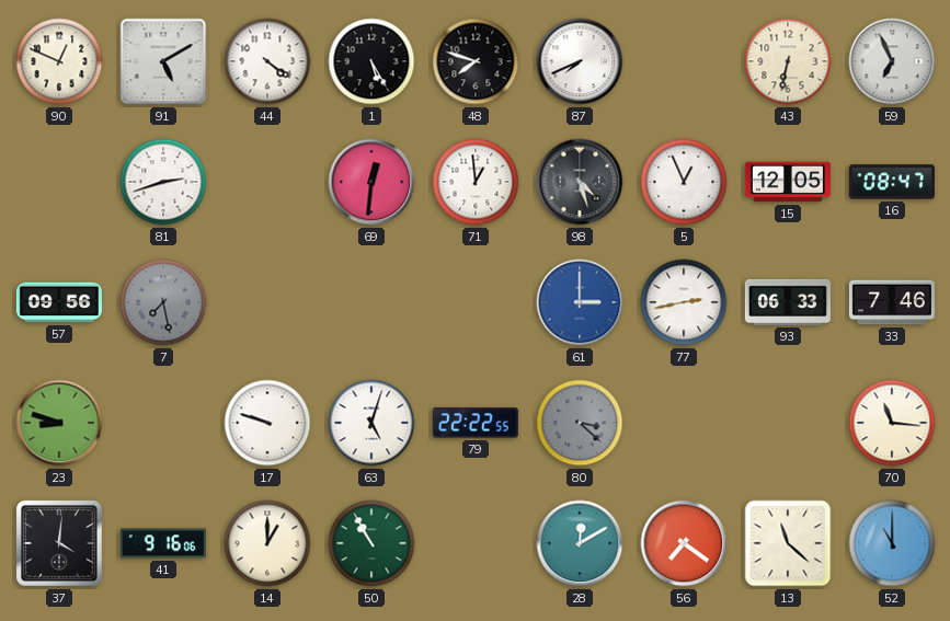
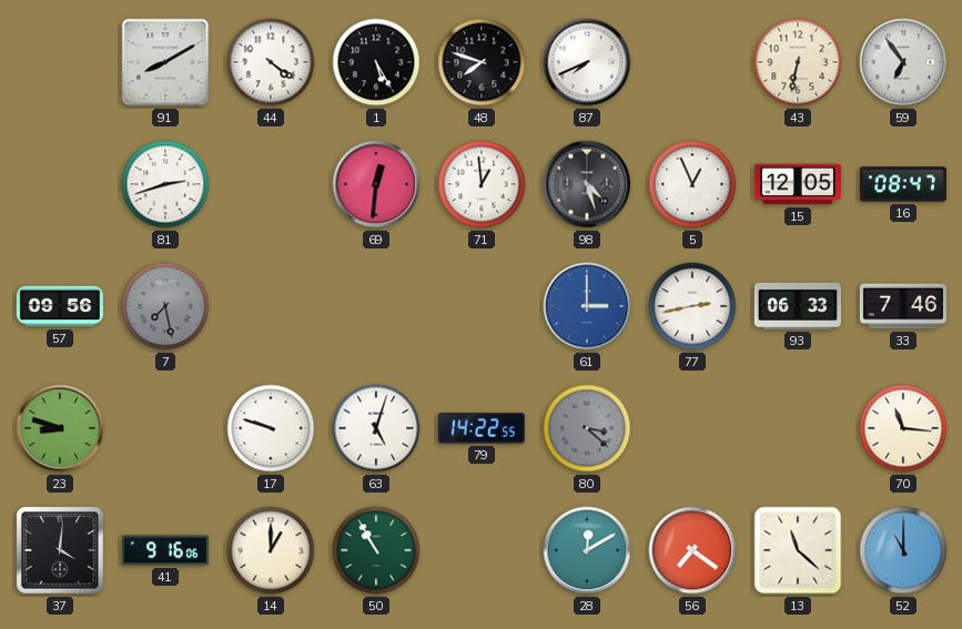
90: 12:49 -> none
91: 5:10 -> 8:10
59: 6:56 -> 6:54
79: 22:22 -> 14:22
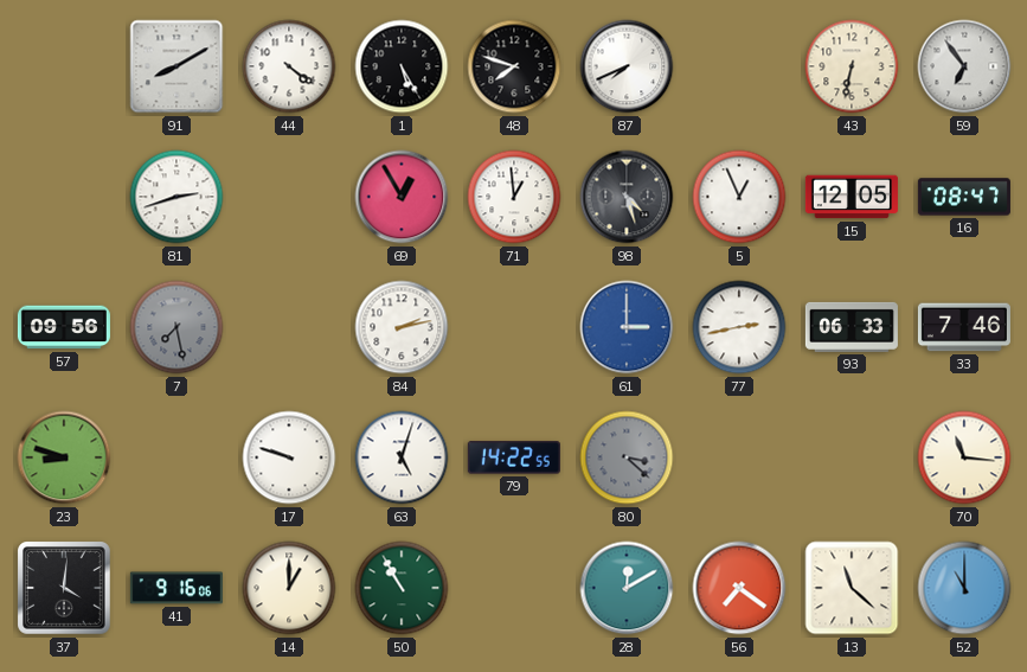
69: 12:31 -> 12:55
84: none -> 2:13
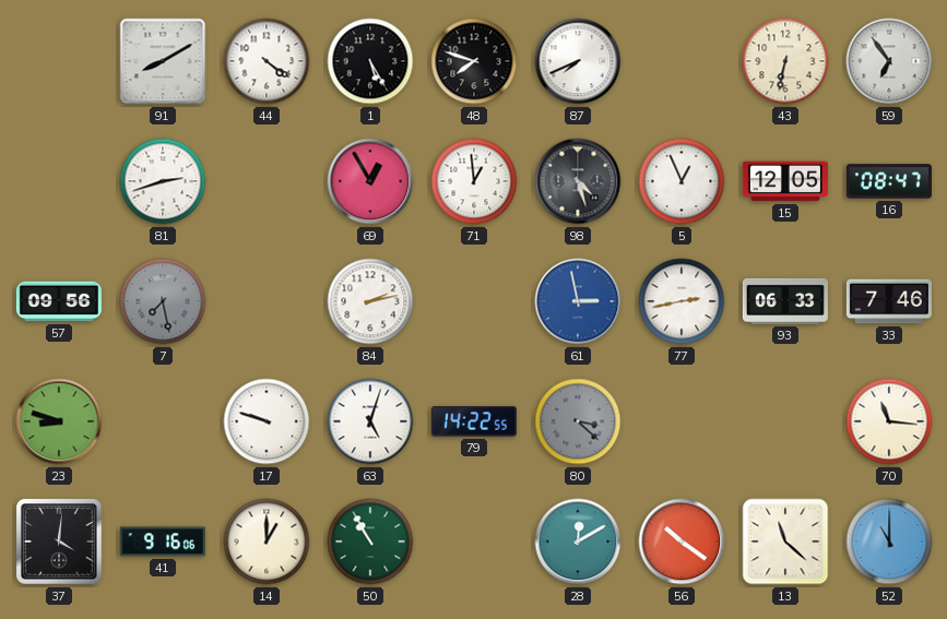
61: 3:00 -> 2:58
56: 7:21 -> 10:21
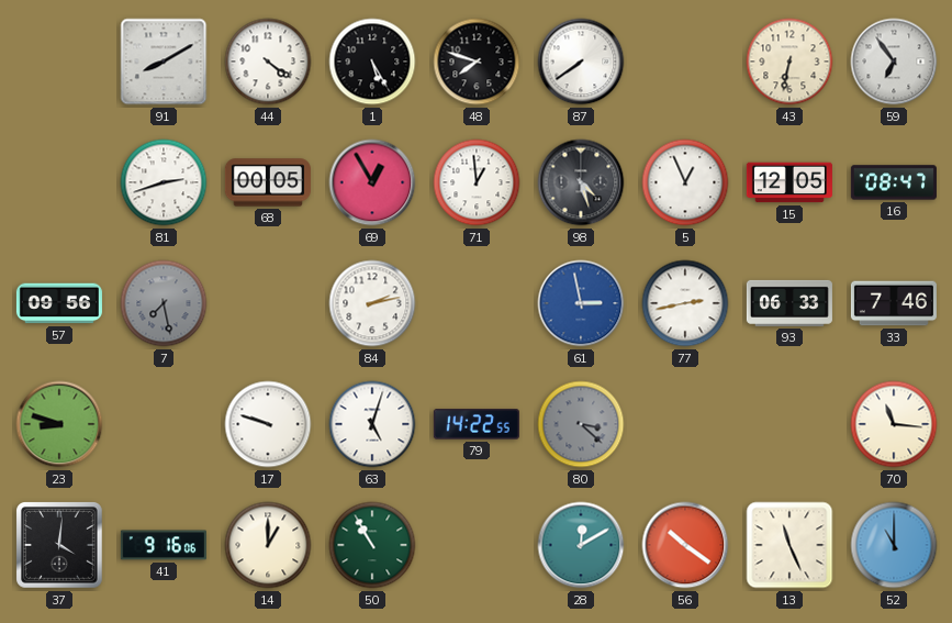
87: 7:41 -> 7:39
68: none -> 00:05
13: 11:22 -> 11:26
